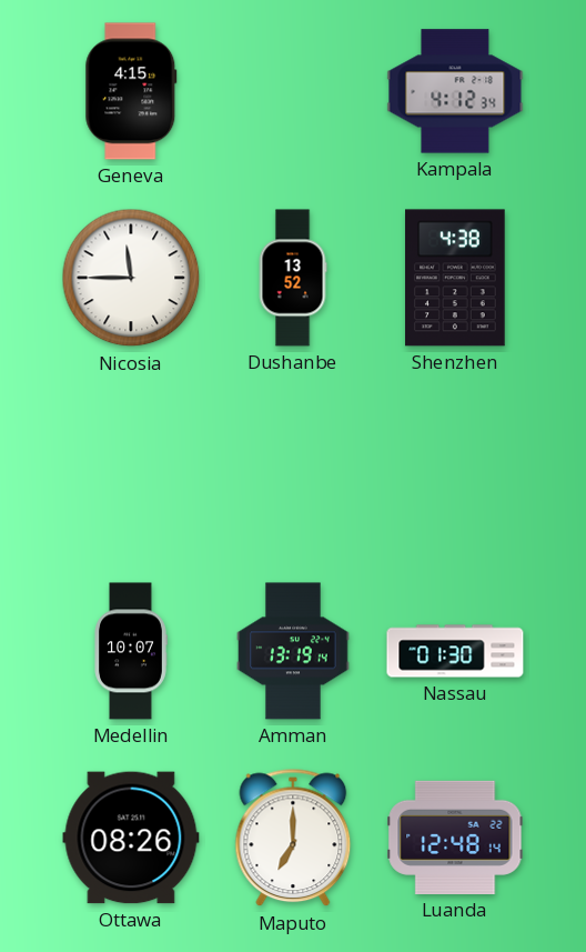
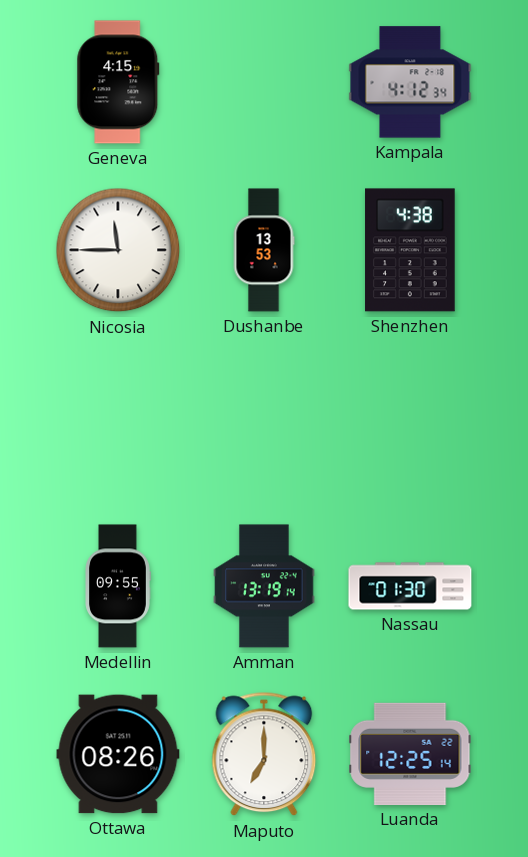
Dushanbe: 13:52 -> 13:53
Medellin: 10:07 -> 09:55
Luanda: 12:48 -> 12:25
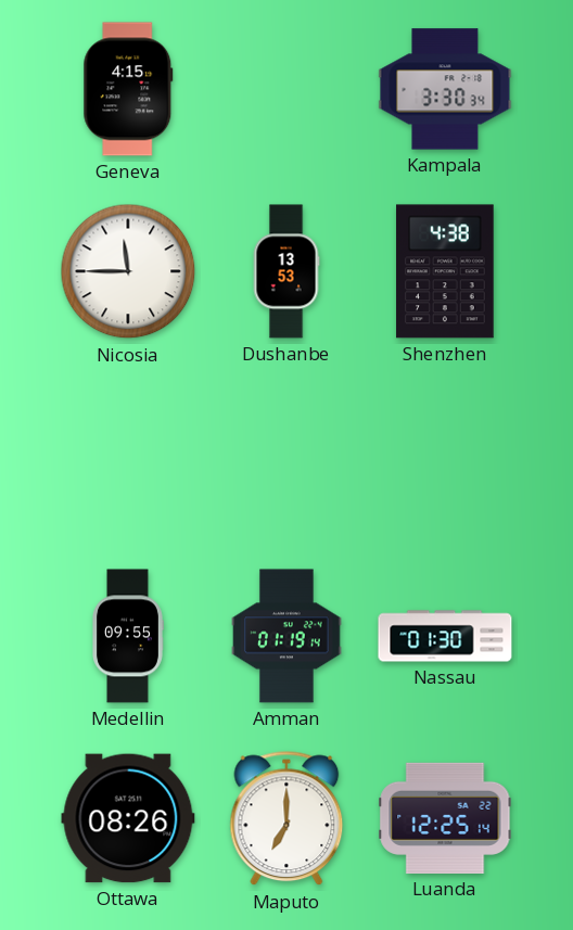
Kampala: 4:12 -> 3:30
Amman: 13:19 -> 01:19
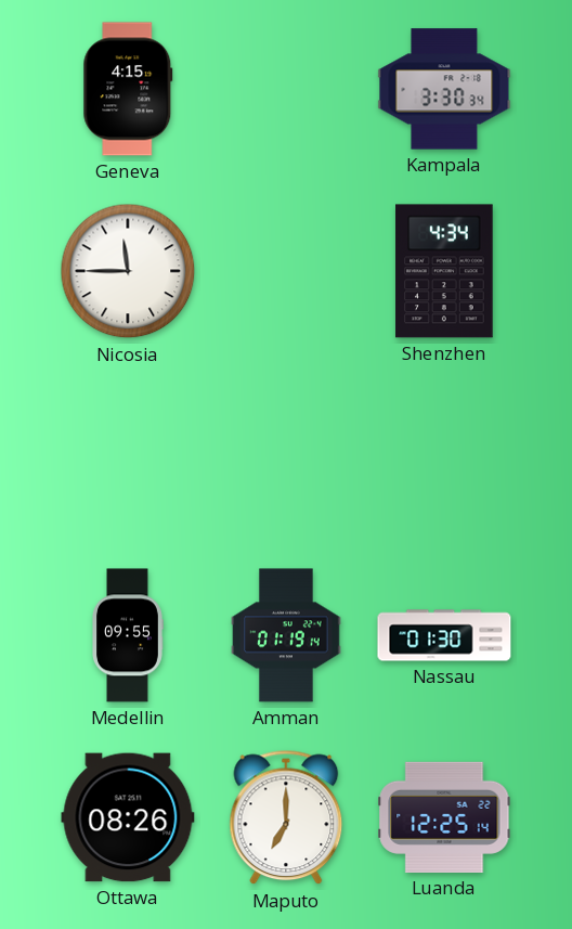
Dushanbe: 13:53 -> none
Shenzhen: 4:38 -> 4:34
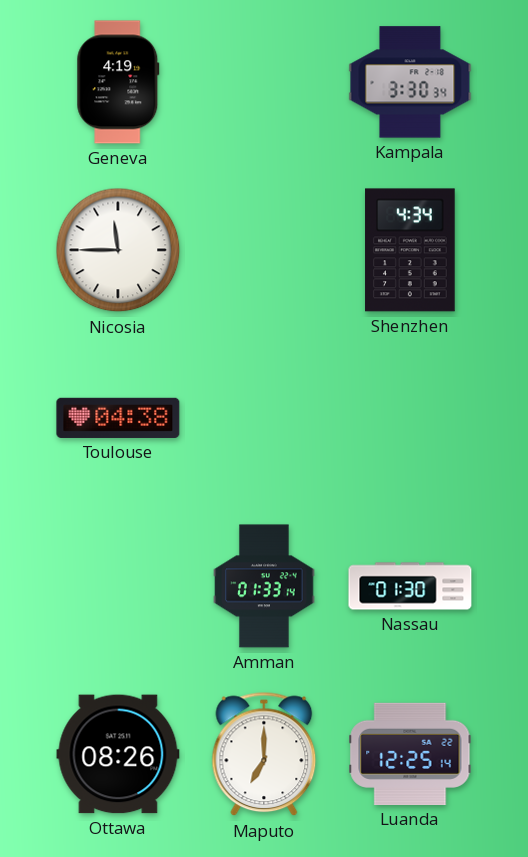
Geneva: 4:15 -> 4:19
Toulouse: none -> 04:38
Medellin: 09:55 -> none
Amman: 01:19 -> 01:33
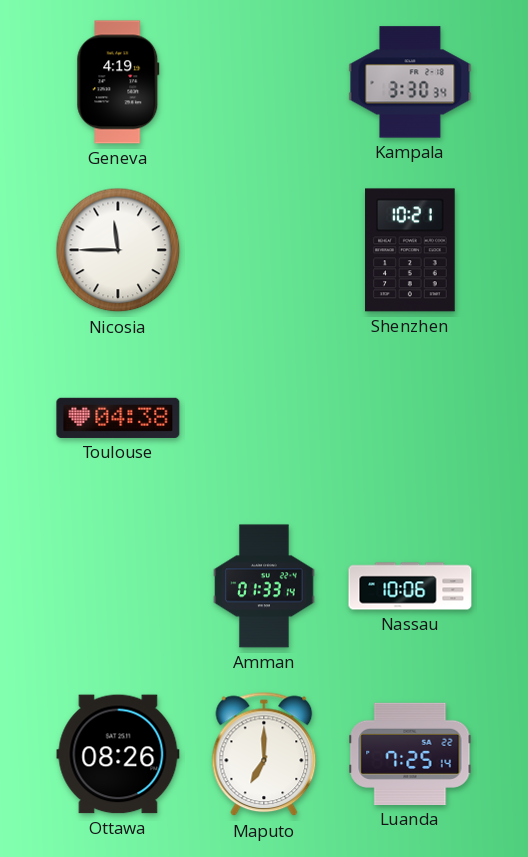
Shenzhen: 4:34 -> 10:21
Nassau: 01:30 -> 10:06
Luanda: 12:25 -> 7:25
